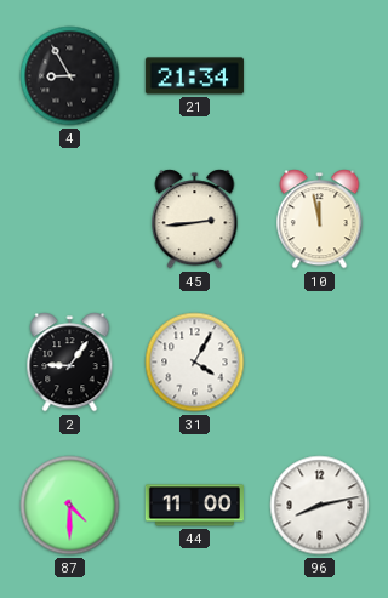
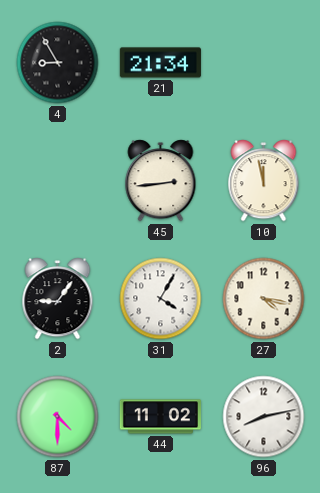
27: none -> 4:17
44: 11:00 -> 11:02
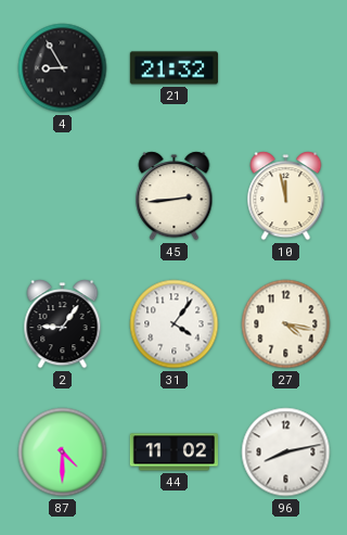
21: 21:34 -> 21:32
31: 4:05 -> 4:06
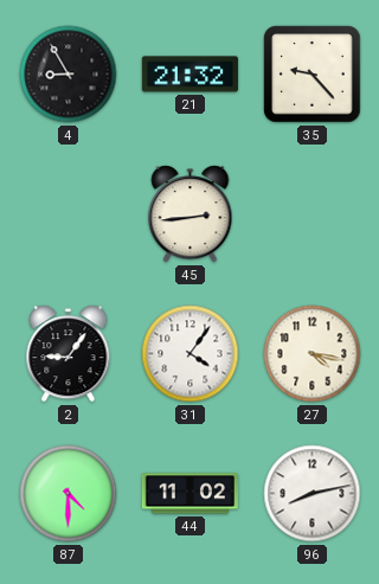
35: none -> 9:23
10: 11:58 -> none
